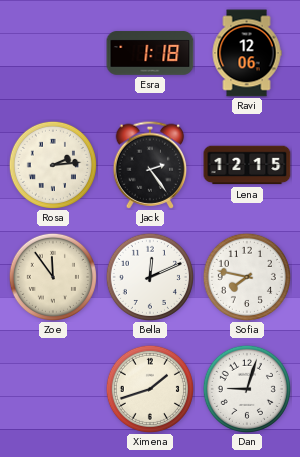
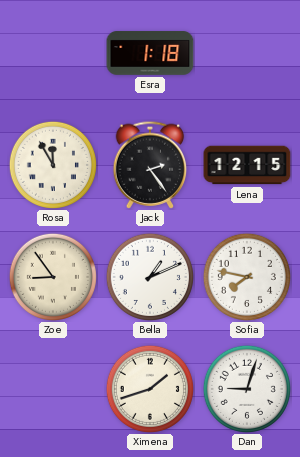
Ravi: 12:06 -> none
Rosa: 2:14 -> 11:55
Zoe: 11:54 -> 8:54
Bella: 12:11 -> 1:11
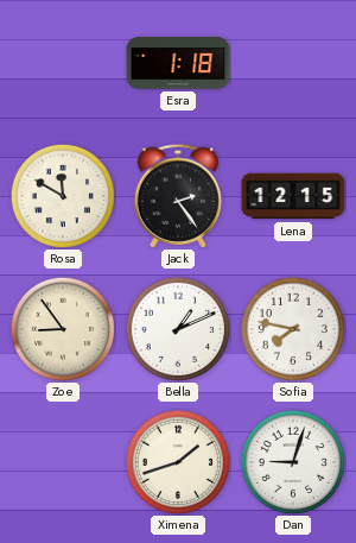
Rosa: 11:55 -> 11:50
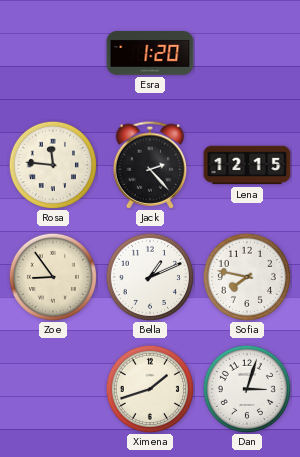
Esra: 1:18 -> 1:20
Rosa: 11:50 -> 11:46
Jack: 2:24 -> 2:23
Dan: 9:03 -> 3:03
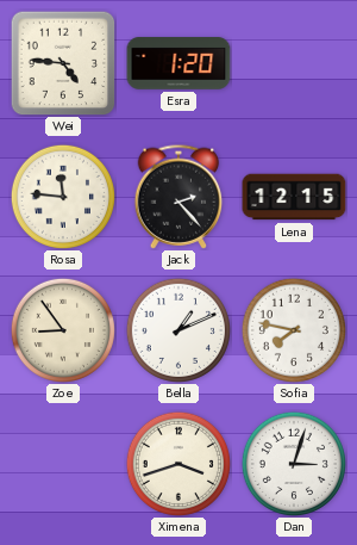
Wei: none -> 4:46
Ximena: 1:42 -> 3:42
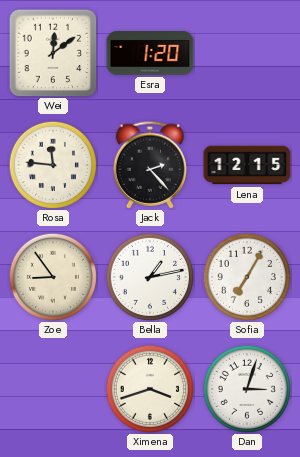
Wei: 4:46 -> 12:09
Bella: 1:11 -> 1:13
Sofia: 7:47 -> 7:05
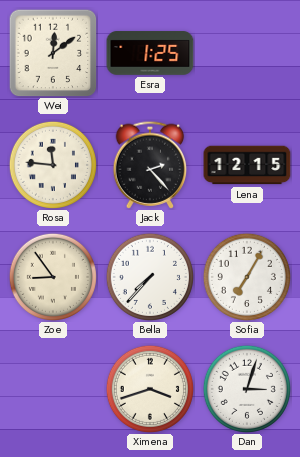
Esra: 1:20 -> 1:25
Bella: 1:13 -> 7:37
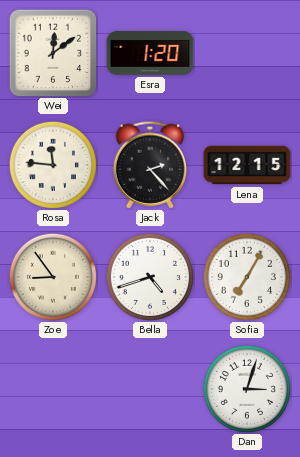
Esra: 1:25 -> 1:20
Bella: 7:37 -> 4:42
Ximena: 3:42 -> none
